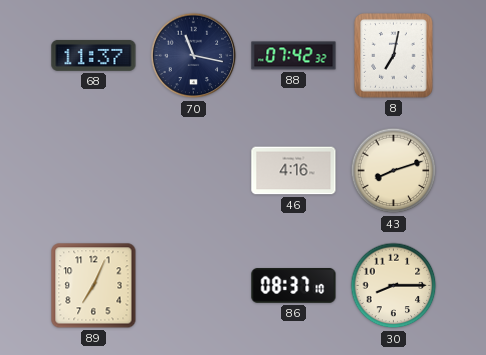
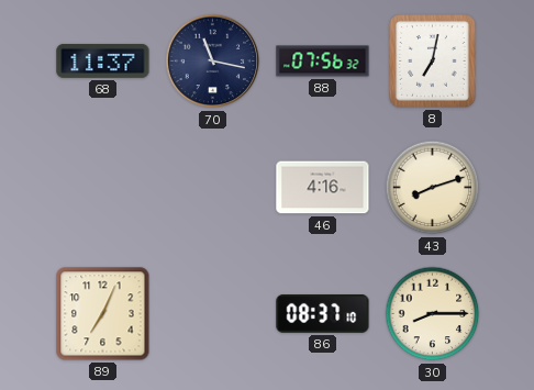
88: 07:42 -> 07:56
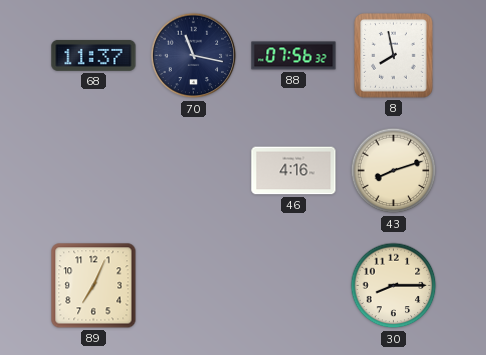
8: 7:02 -> 7:58
86: 08:37 -> none
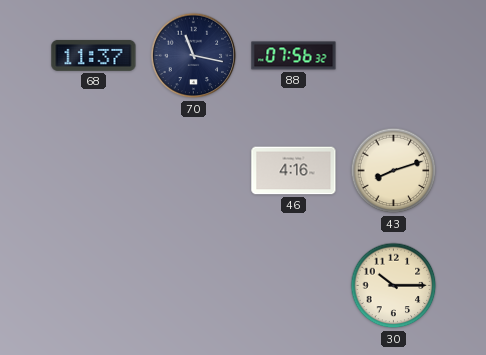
8: 7:58 -> none
89: 7:04 -> none
30: 8:15 -> 10:15
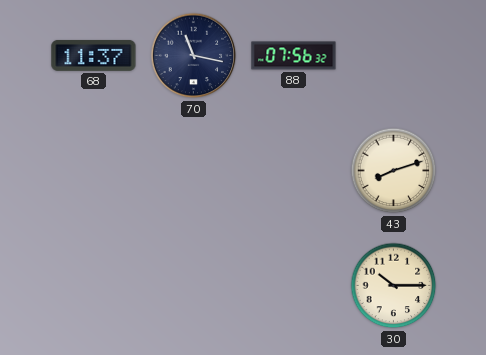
46: 4:16 -> none
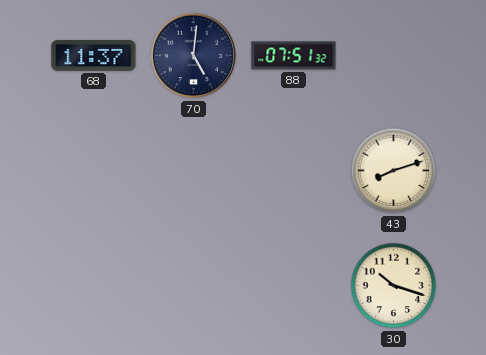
70: 11:17 -> 5:01
88: 07:56 -> 07:51
30: 10:15 -> 10:18
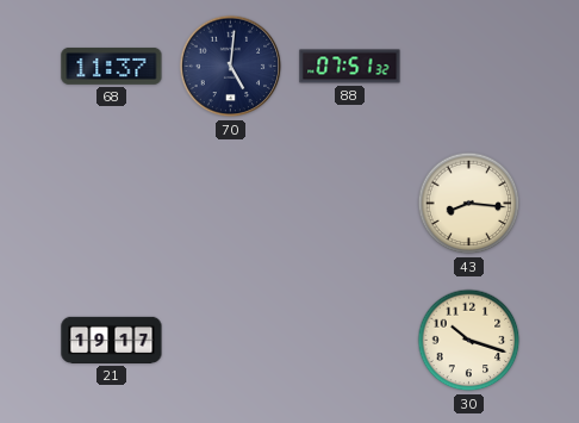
43: 8:12 -> 8:16
21: none -> 19:17
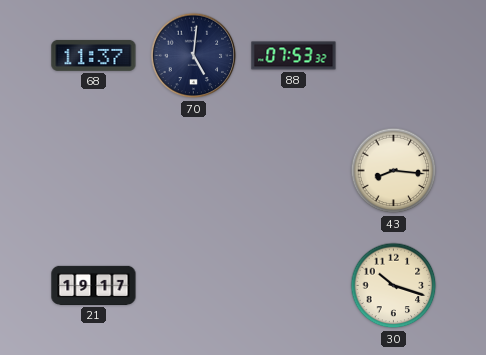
88: 07:51 -> 07:53
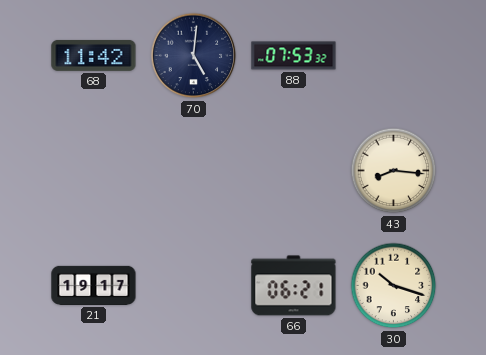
68: 11:37 -> 11:42
66: none -> 06:21
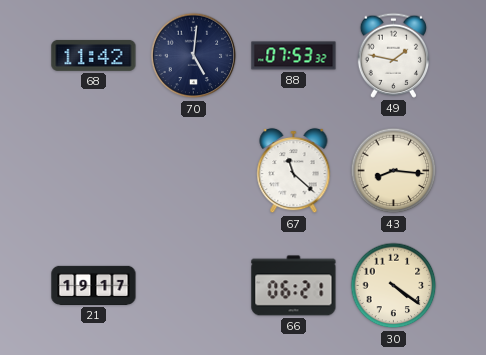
49: none -> 1:47
67: none -> 11:22
30: 10:18 -> 4:21
